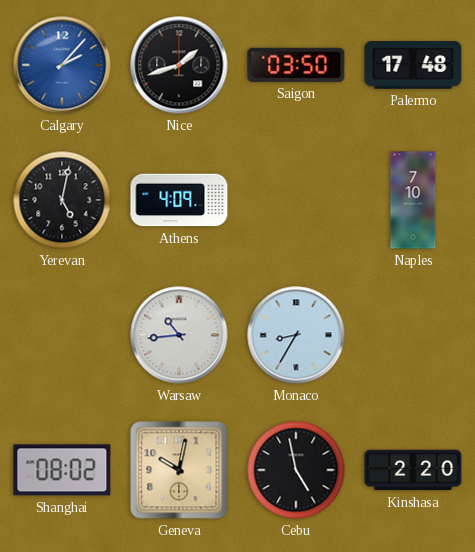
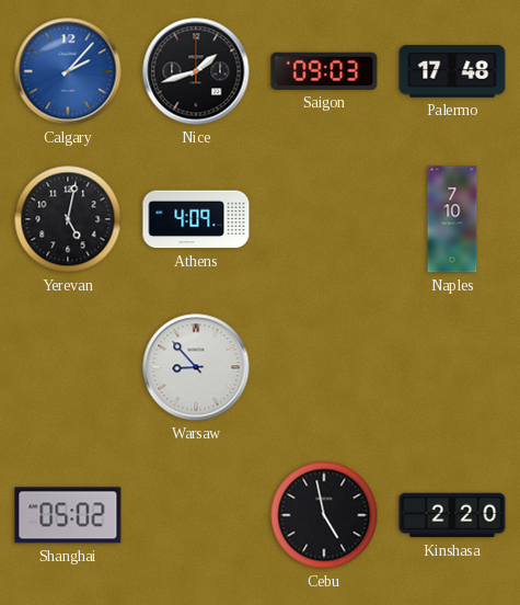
Saigon: 03:50 -> 09:03
Warsaw: 10:44 -> 8:53
Monaco: 8:35 -> none
Shanghai: 08:02 -> 05:02
Geneva: 10:02 -> none
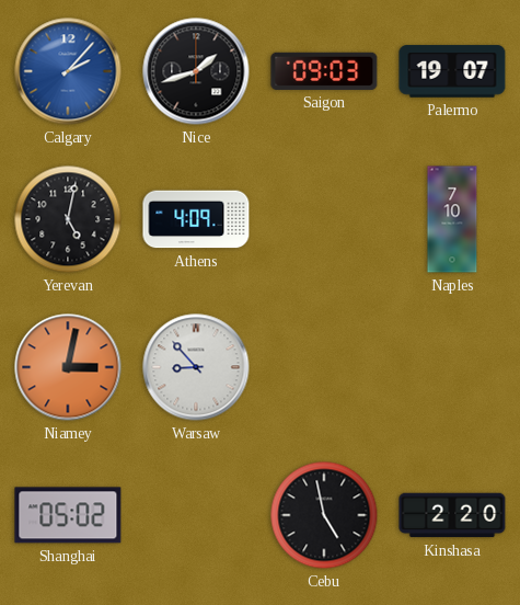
Palermo: 17:48 -> 19:07
Niamey: none -> 3:02
